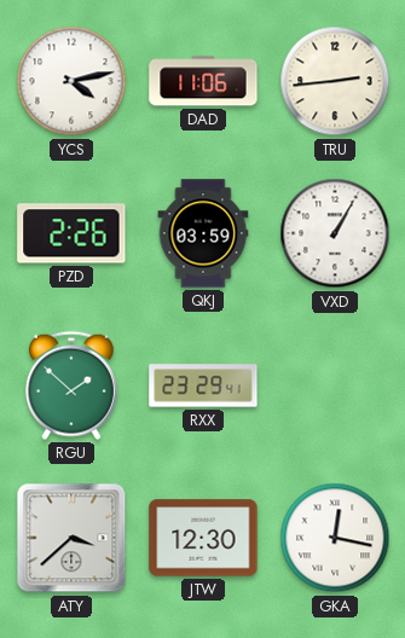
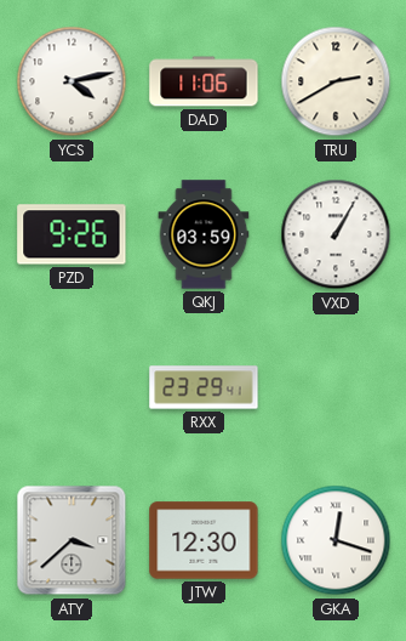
TRU: 2:44 -> 2:40
PZD: 2:26 -> 9:26
RGU: 1:52 -> none
GKA: 12:17 -> 12:18
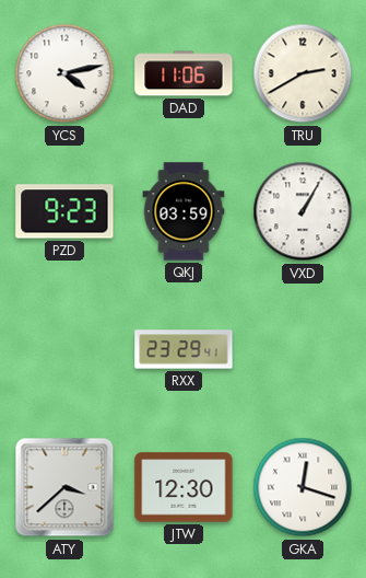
PZD: 9:26 -> 9:23
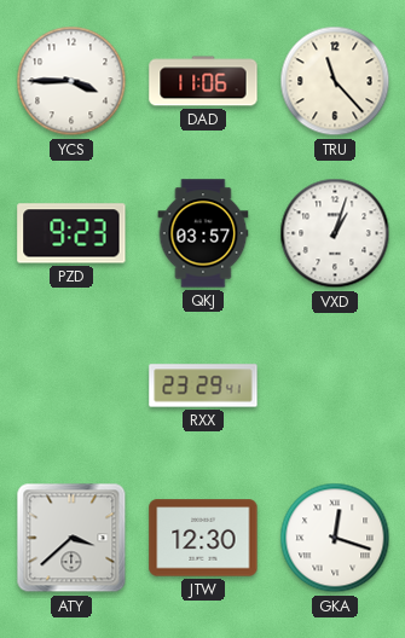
YCS: 4:13 -> 3:45
TRU: 2:40 -> 11:23
QKJ: 03:59 -> 03:57
VXD: 1:05 -> 1:03
